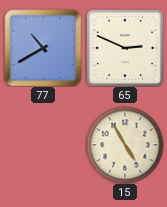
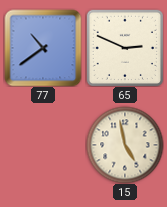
77: 10:40 -> 10:39
15: 4:55 -> 4:58
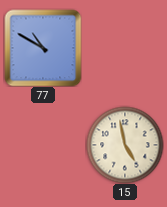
77: 10:39 -> 10:50
65: 2:49 -> none
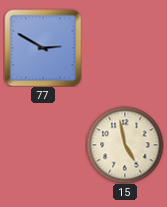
77: 10:50 -> 2:50
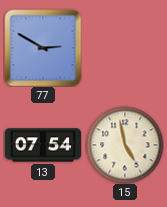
13: none -> 07:54
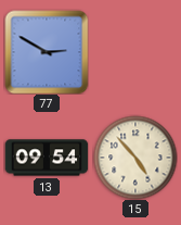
13: 07:54 -> 09:54
15: 4:58 -> 4:53
